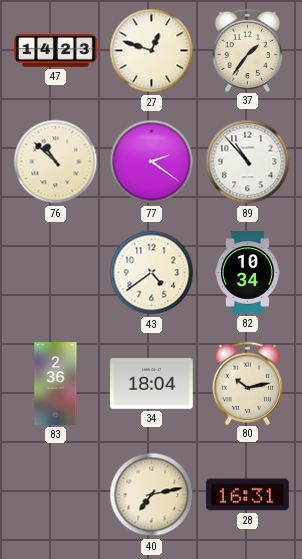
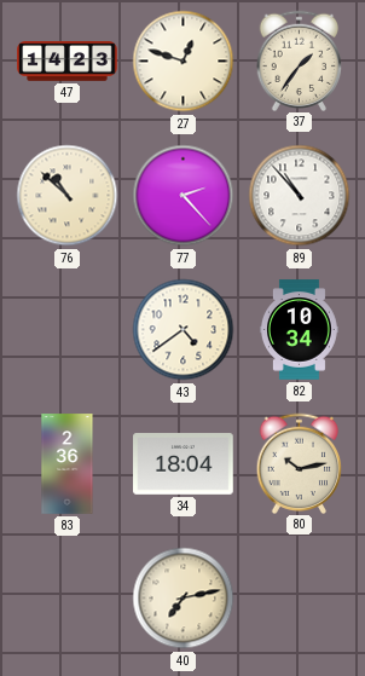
77: 2:21 -> 2:23
28: 16:31 -> none
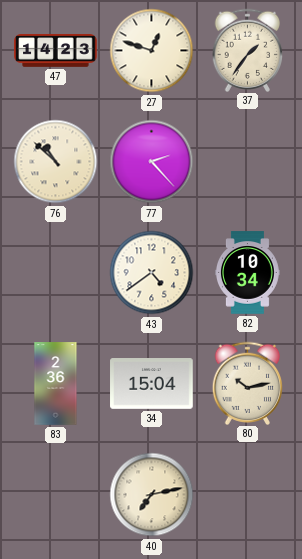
89: 10:53 -> none
34: 18:04 -> 15:04
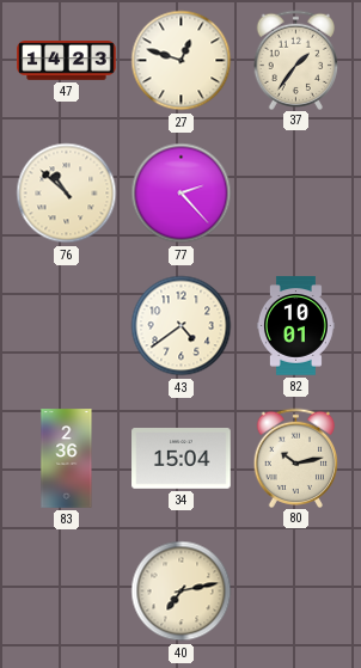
82: 10:34 -> 10:01
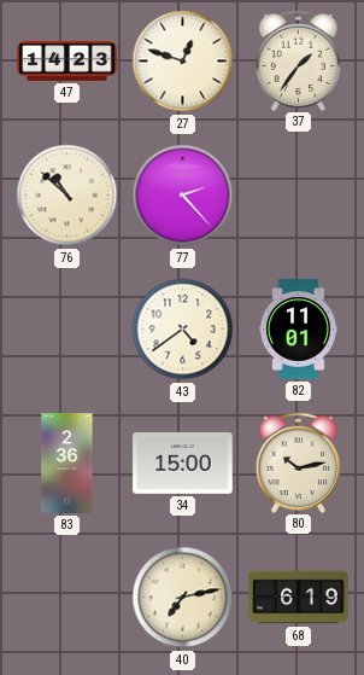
82: 10:01 -> 11:01
34: 15:04 -> 15:00
68: none -> 6:19
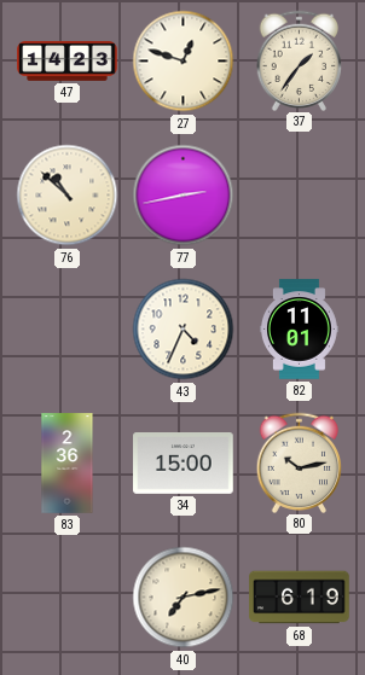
77: 2:23 -> 2:43
43: 4:39 -> 4:34
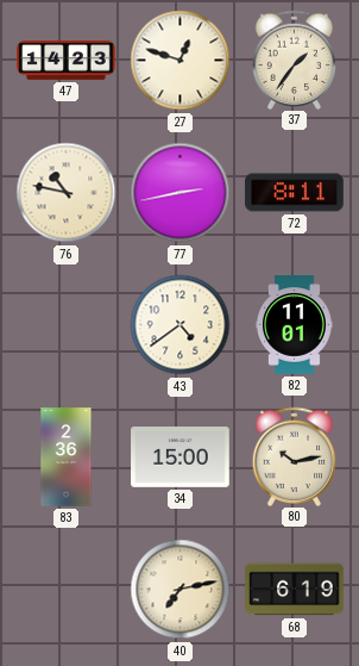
76: 10:52 -> 10:47
72: none -> 8:11
43: 4:34 -> 4:39
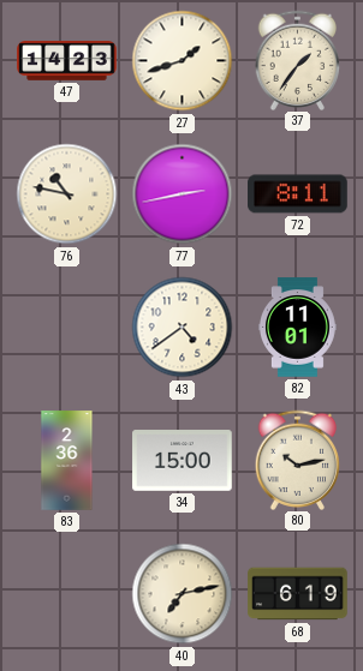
27: 12:48 -> 1:42
